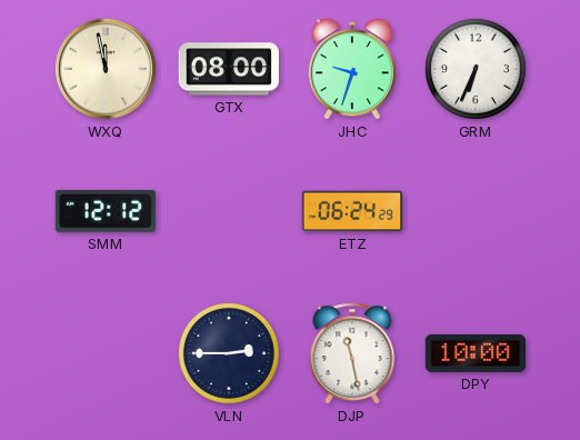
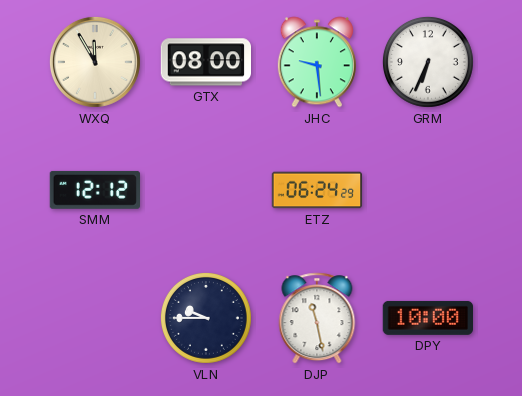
WXQ: 11:58 -> 11:55
JHC: 9:33 -> 9:29
VLN: 2:45 -> 9:45
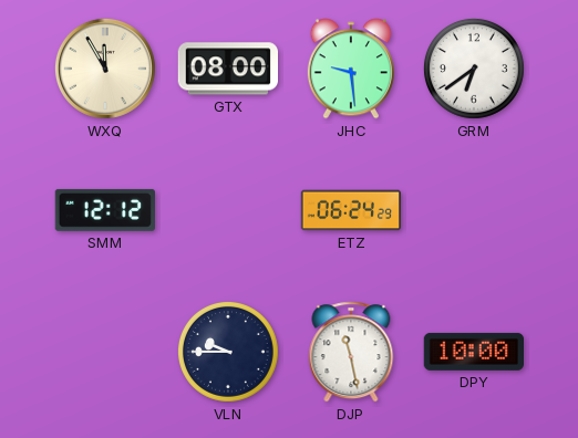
GRM: 6:34 -> 6:39
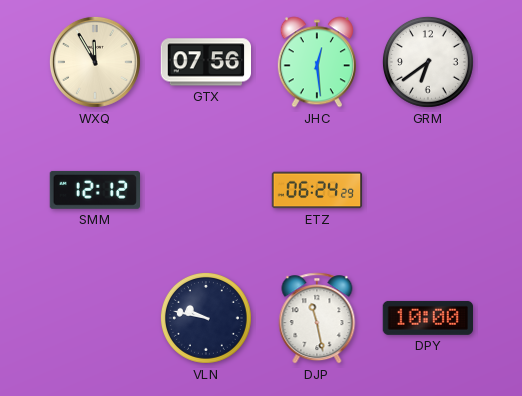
GTX: 08:00 -> 07:56
JHC: 9:29 -> 12:29
VLN: 9:45 -> 9:47
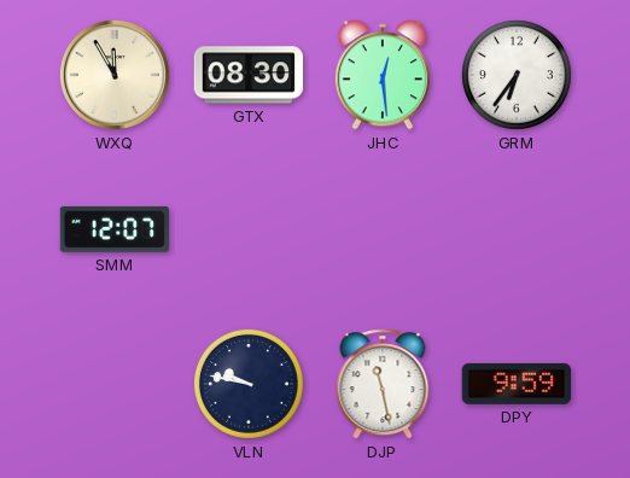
GTX: 07:56 -> 08:30
GRM: 6:39 -> 6:36
SMM: 12:12 -> 12:07
ETZ: 06:24 -> none
DPY: 10:00 -> 9:59
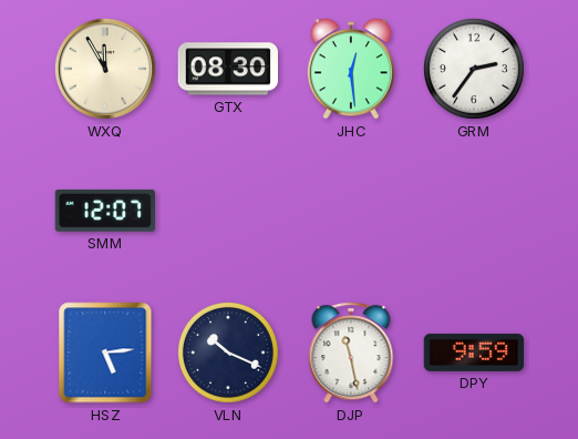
GRM: 6:36 -> 2:36
HSZ: none -> 5:14
VLN: 9:47 -> 10:19
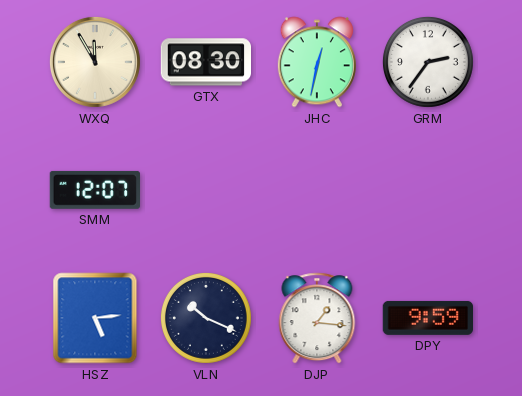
JHC: 12:29 -> 12:32
DJP: 11:28 -> 1:16
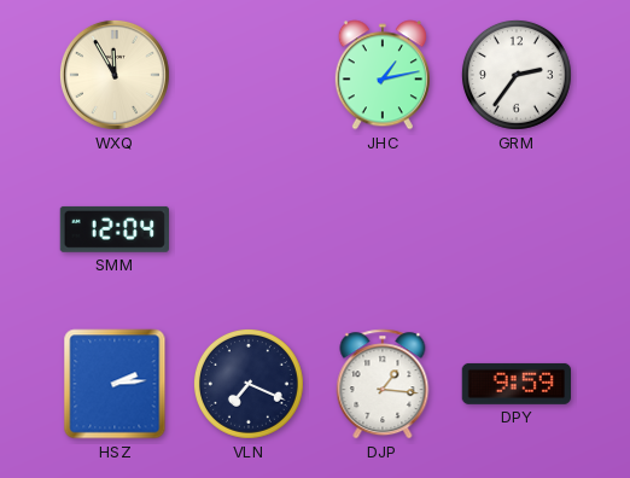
GTX: 08:30 -> none
JHC: 12:32 -> 1:13
SMM: 12:07 -> 12:04
HSZ: 5:14 -> 2:14
VLN: 10:19 -> 7:19
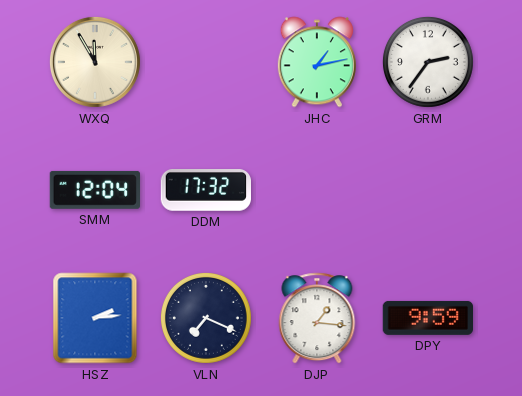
DDM: none -> 17:32
